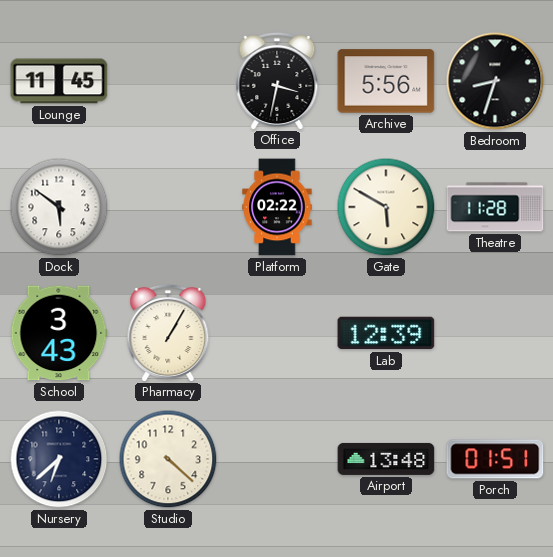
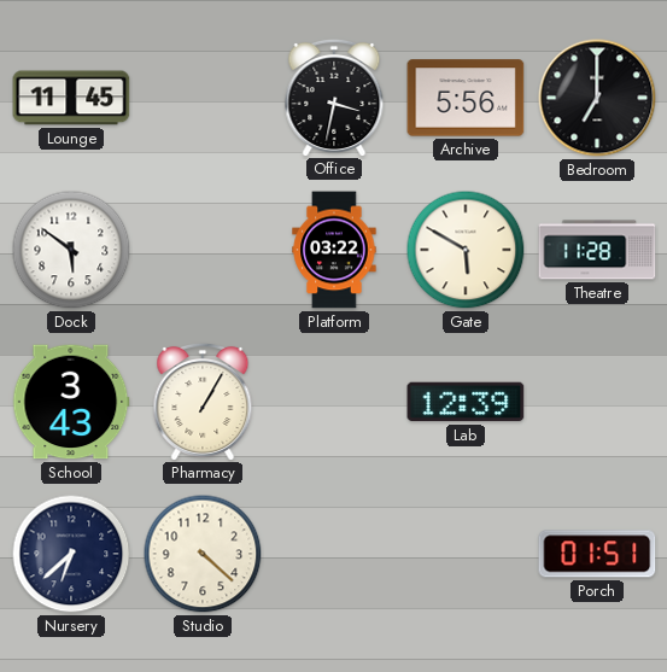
Bedroom: 8:33 -> 7:00
Platform: 02:22 -> 03:22
Airport: 13:48 -> none
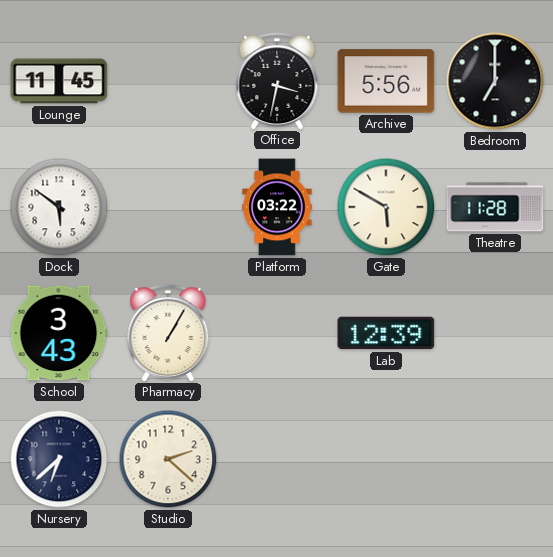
Studio: 4:22 -> 2:22
Porch: 01:51 -> none
